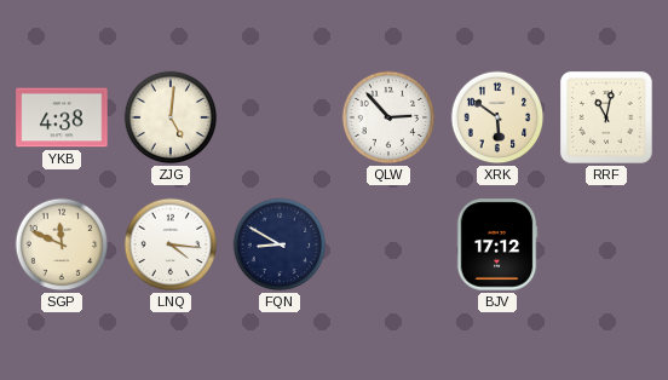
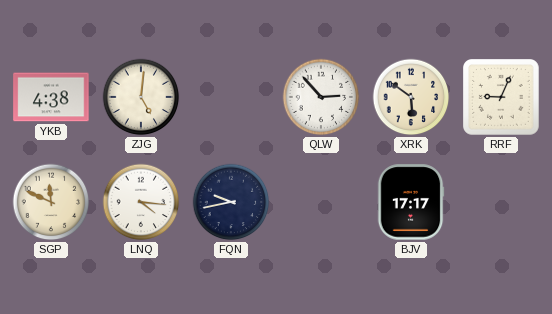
RRF: 11:02 -> 9:04
FQN: 8:50 -> 9:43
BJV: 17:12 -> 17:17
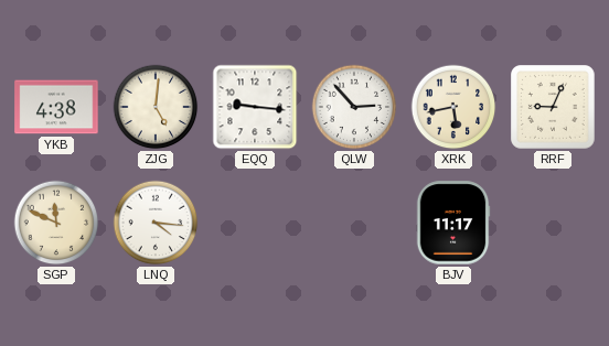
EQQ: none -> 9:16
XRK: 5:51 -> 5:43
FQN: 9:43 -> none
BJV: 17:17 -> 11:17
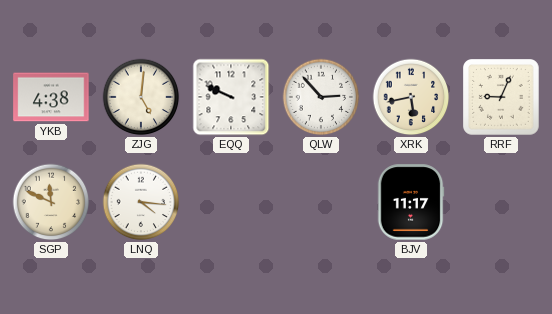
EQQ: 9:16 -> 9:49
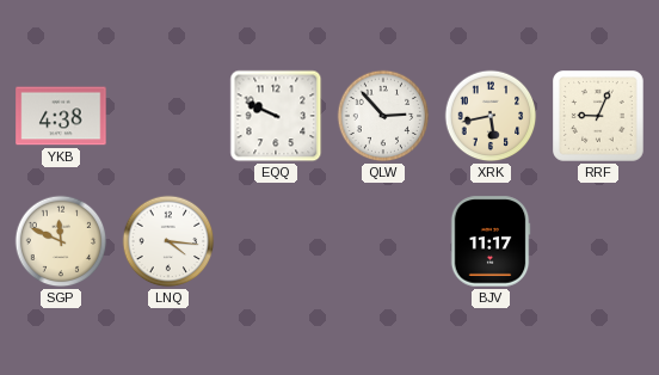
ZJG: 5:01 -> none
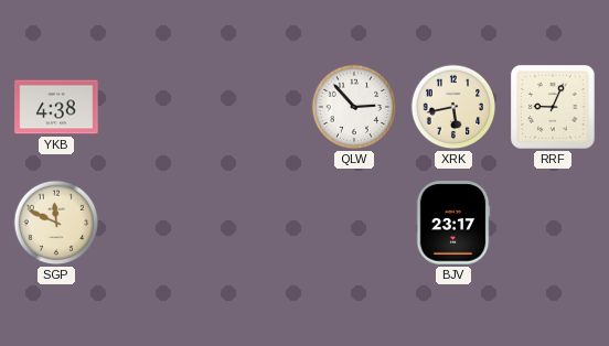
EQQ: 9:49 -> none
LNQ: 4:16 -> none
BJV: 11:17 -> 23:17
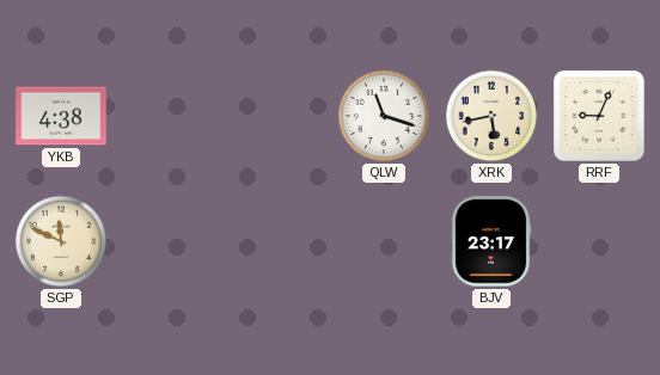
QLW: 2:53 -> 11:18
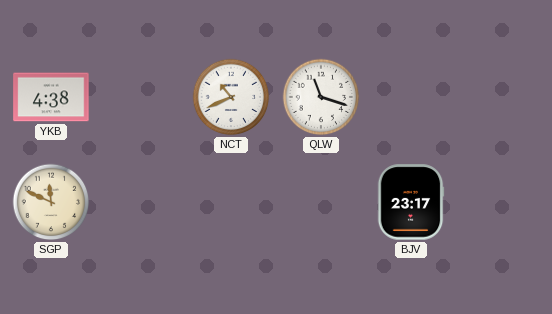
NCT: none -> 10:41
XRK: 5:43 -> none
RRF: 9:04 -> none
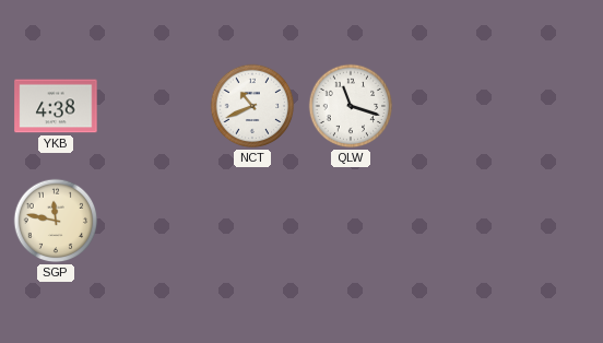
SGP: 11:49 -> 11:47
BJV: 23:17 -> none
